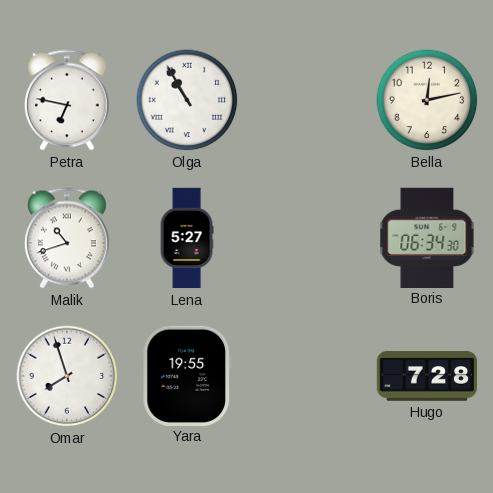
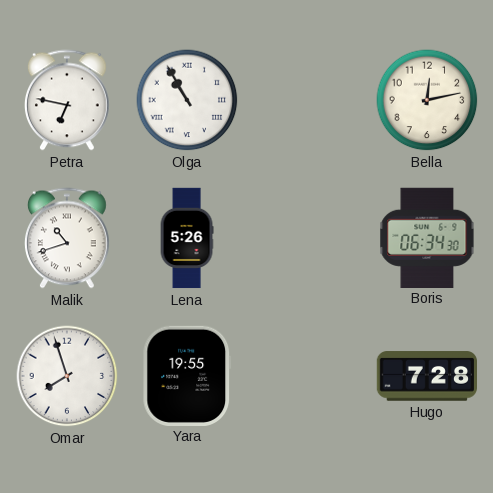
Lena: 5:27 -> 5:26
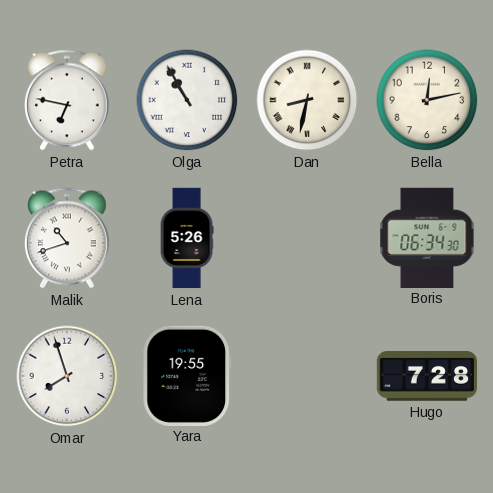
Dan: none -> 8:32
